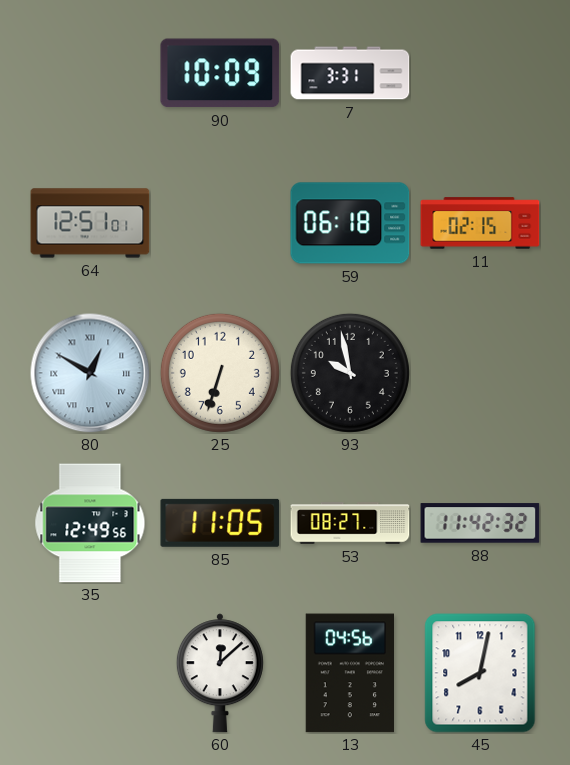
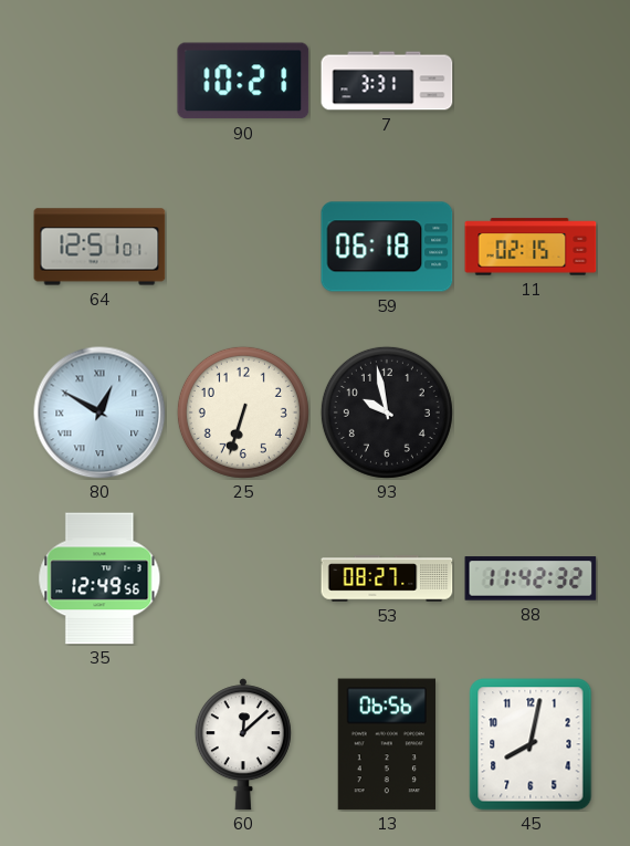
90: 10:09 -> 10:21
85: 11:05 -> none
13: 04:56 -> 06:56
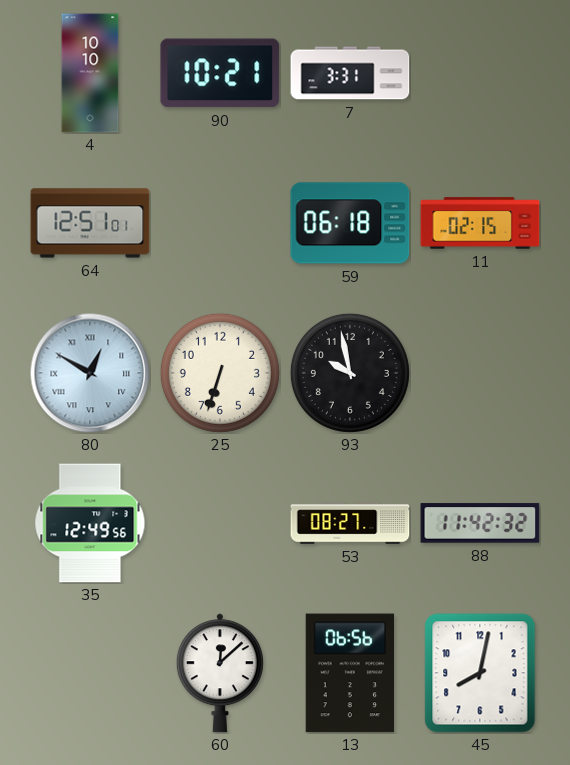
4: none -> 10:10
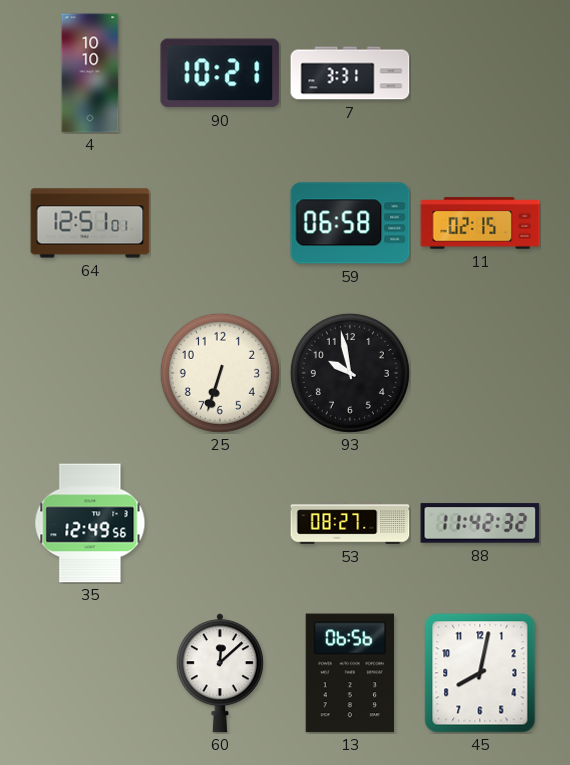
59: 06:18 -> 06:58
80: 12:50 -> none
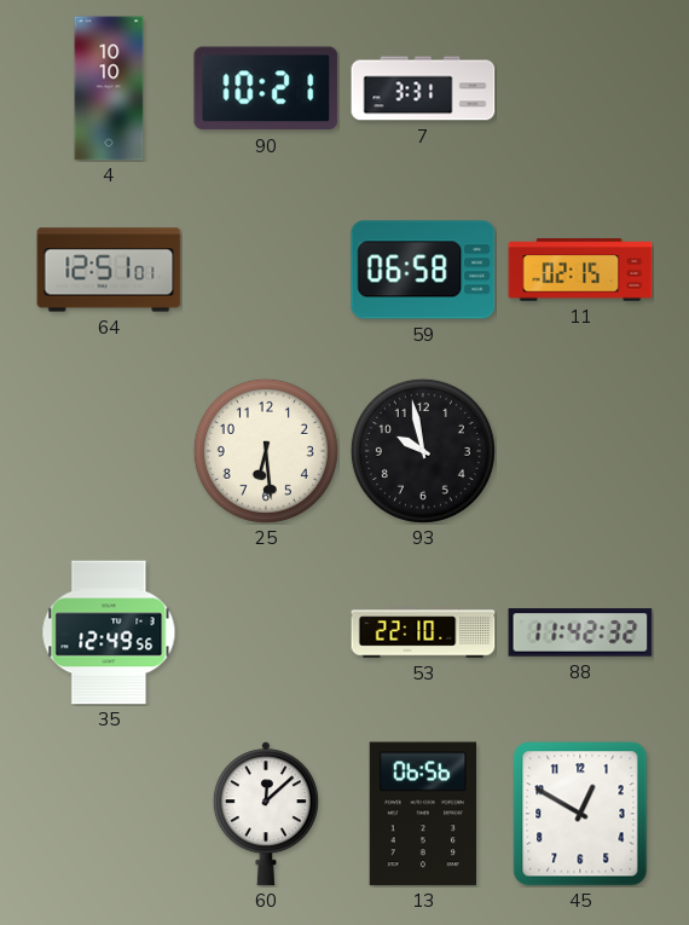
25: 6:33 -> 6:29
53: 08:27 -> 22:10
45: 8:02 -> 12:50
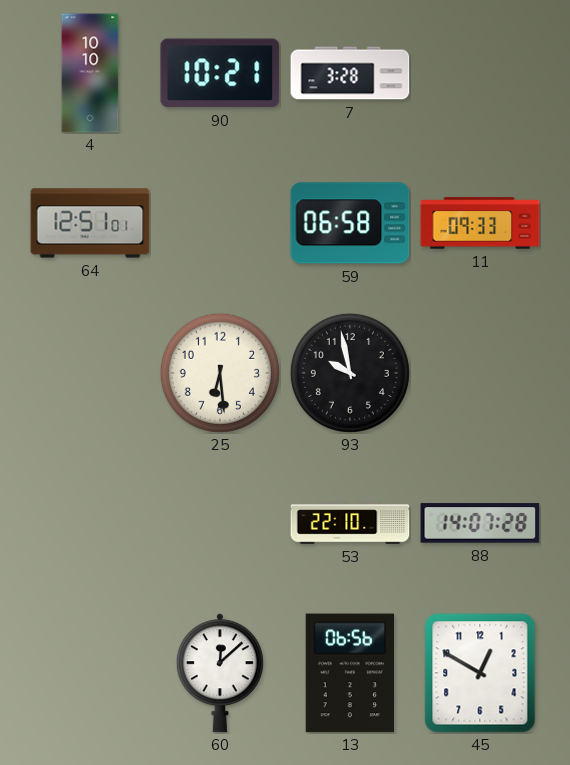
7: 3:31 -> 3:28
11: 02:15 -> 09:33
35: 12:49 -> none
88: 11:42 -> 14:07
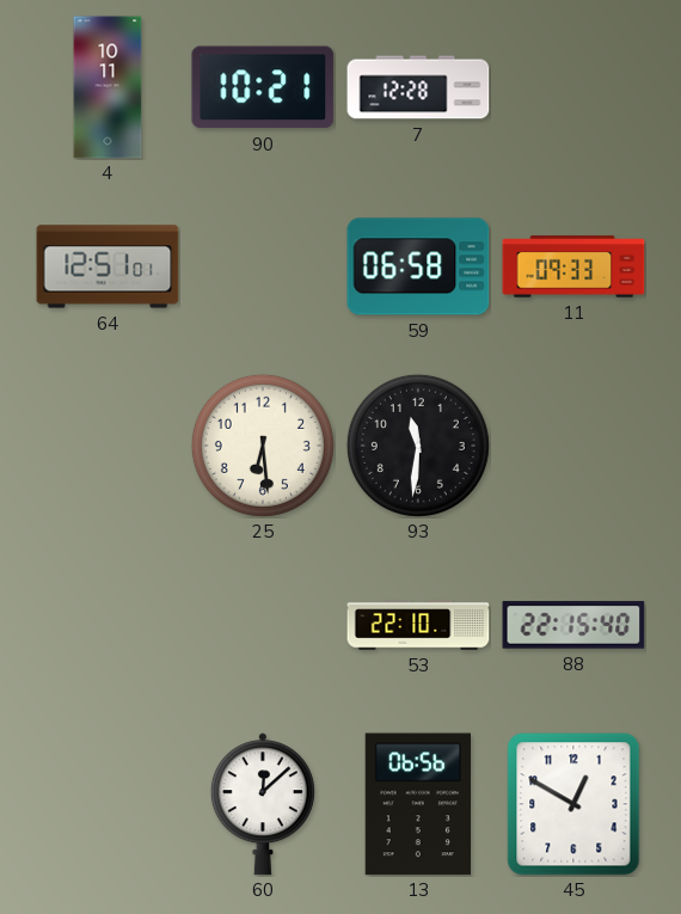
4: 10:10 -> 10:11
7: 3:28 -> 12:28
93: 9:58 -> 11:31
88: 14:07 -> 22:15
